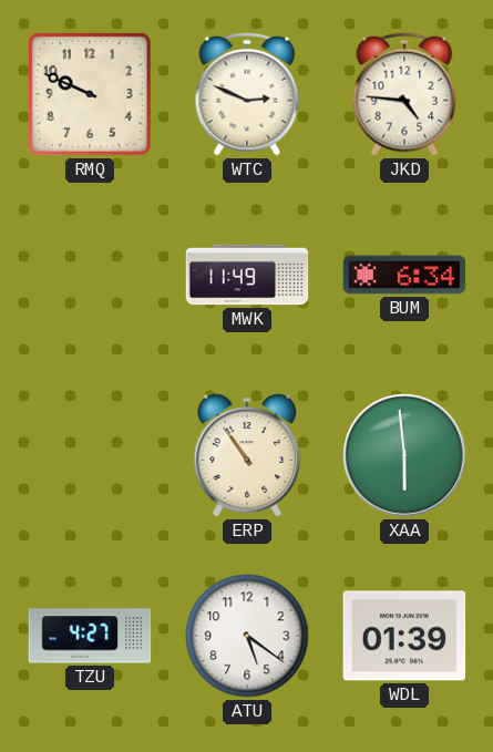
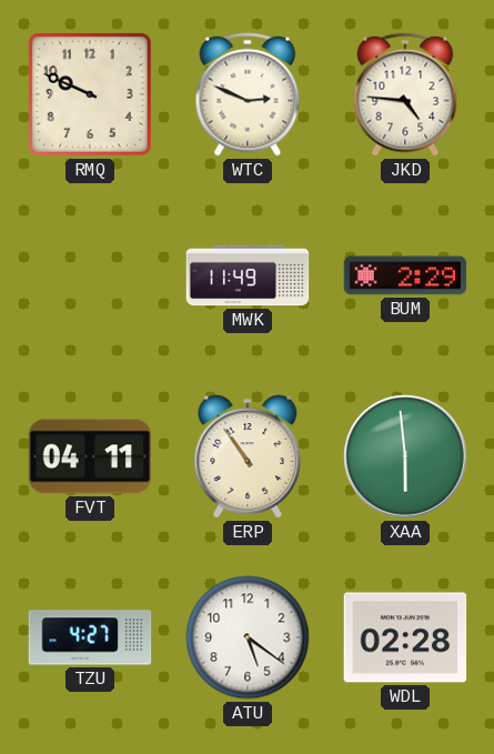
BUM: 6:34 -> 2:29
FVT: none -> 04:11
WDL: 01:39 -> 02:28
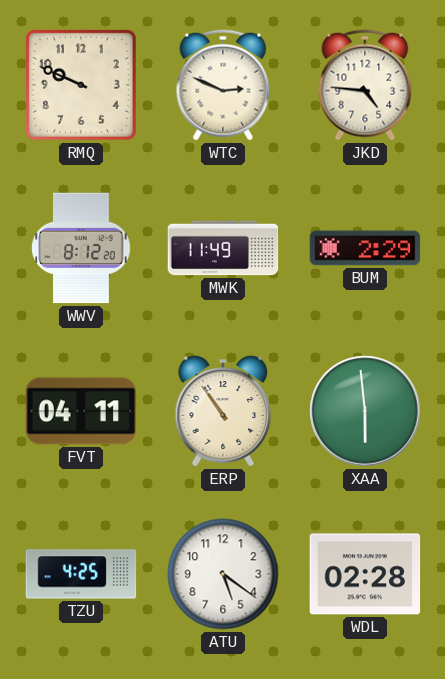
WWV: none -> 8:12
TZU: 4:27 -> 4:25
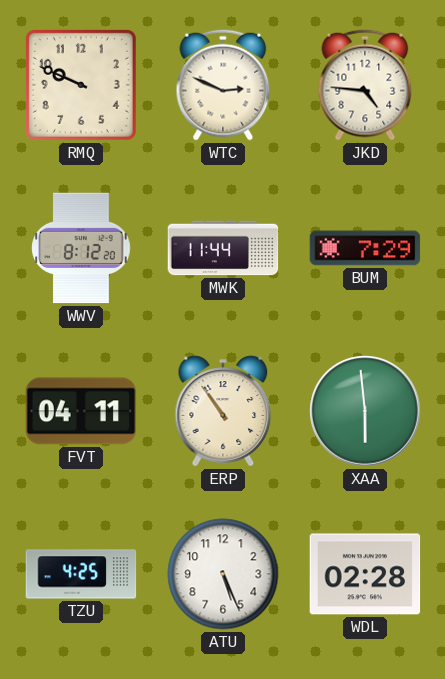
MWK: 11:49 -> 11:44
BUM: 2:29 -> 7:29
ATU: 5:21 -> 5:26
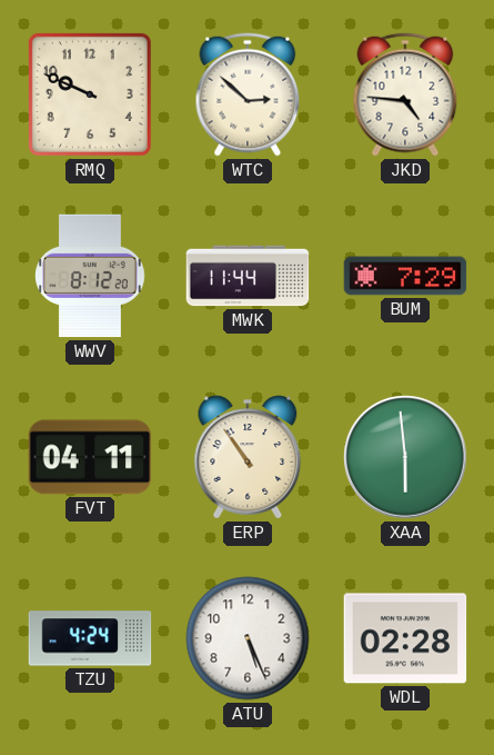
WTC: 2:49 -> 2:52
TZU: 4:25 -> 4:24
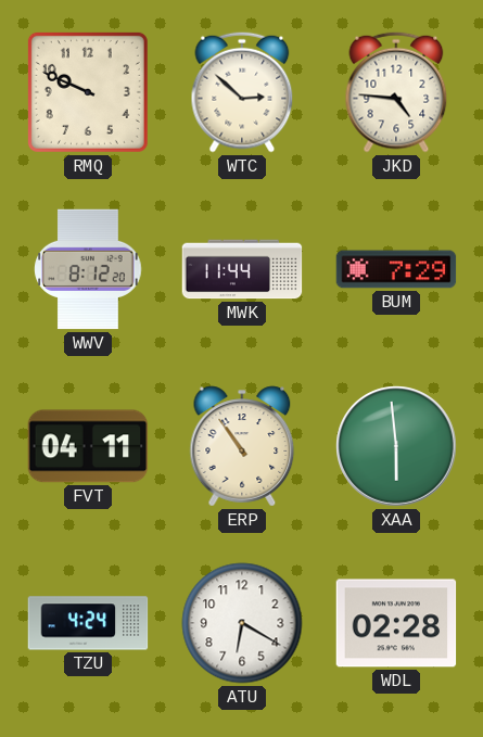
ATU: 5:26 -> 6:20
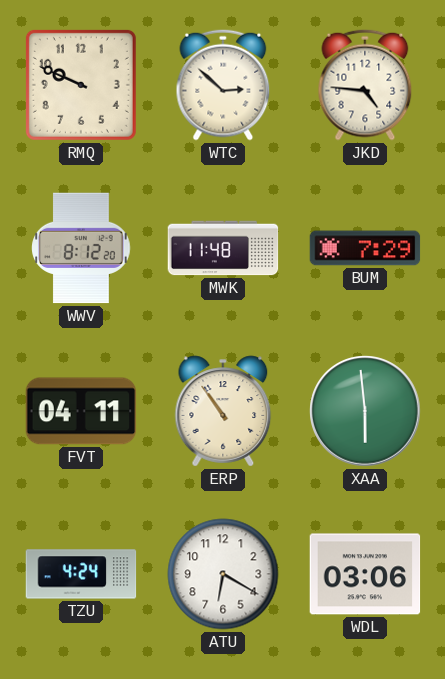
MWK: 11:44 -> 11:48
WDL: 02:28 -> 03:06
